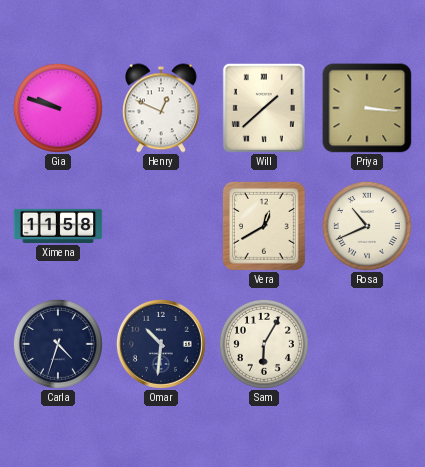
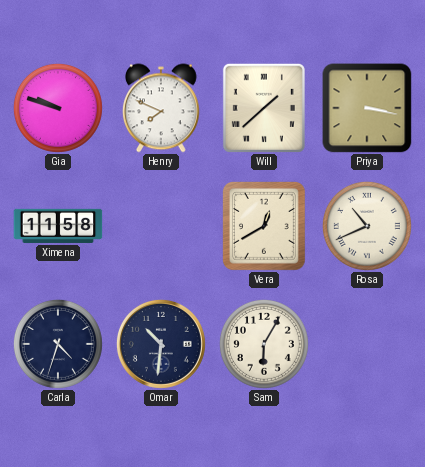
Henry: 12:49 -> 7:49
Priya: 3:16 -> 3:17
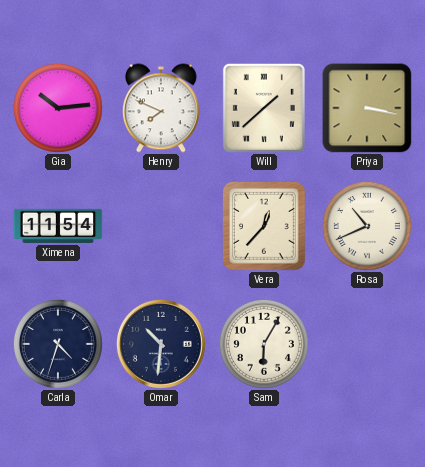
Gia: 9:48 -> 10:14
Ximena: 11:58 -> 11:54
Vera: 12:40 -> 12:37
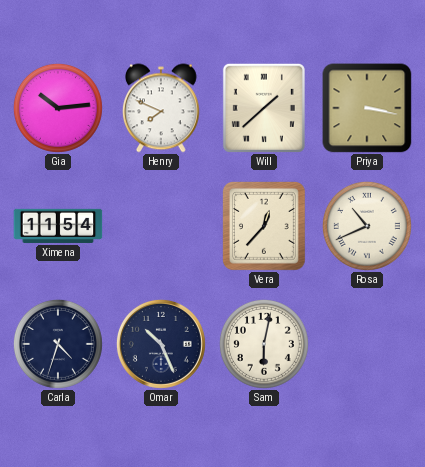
Omar: 10:31 -> 10:26
Sam: 6:05 -> 6:02
